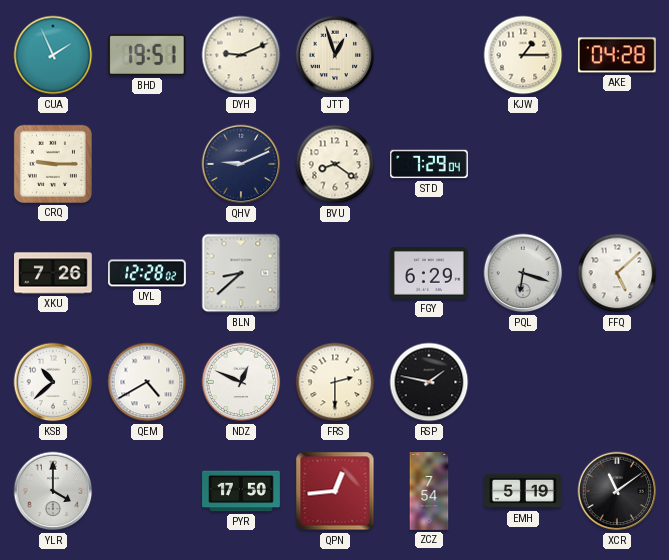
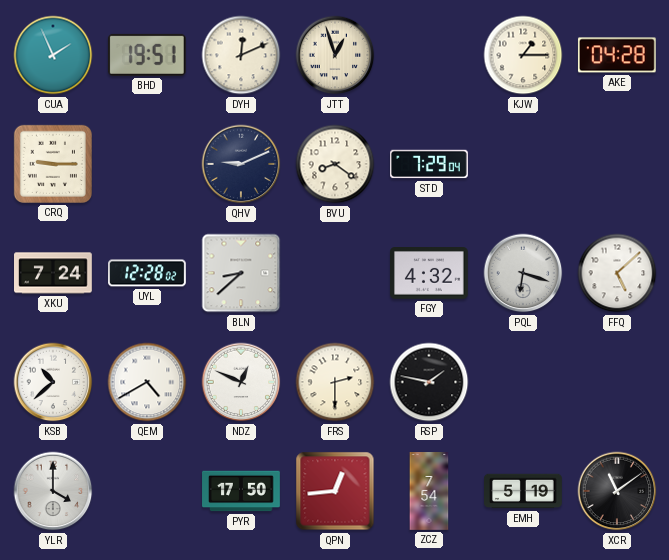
DYH: 9:11 -> 12:11
XKU: 7:26 -> 7:24
FGY: 6:29 -> 4:32
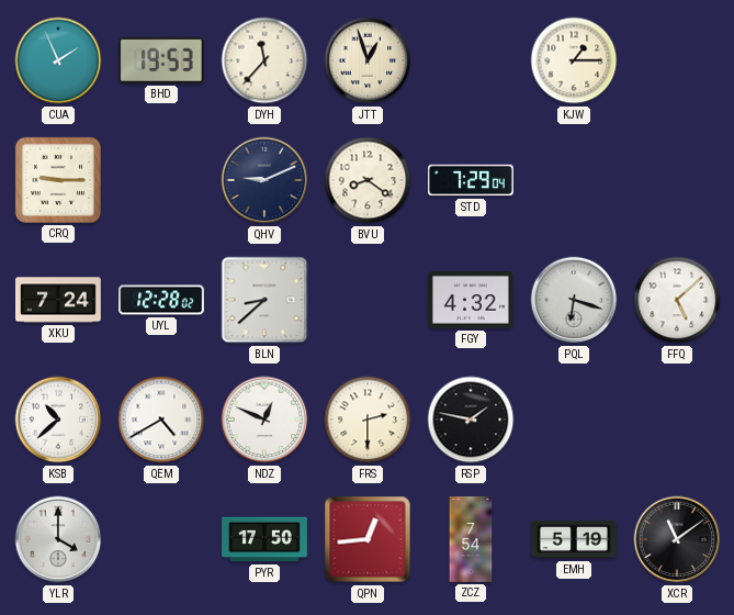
BHD: 19:51 -> 19:53
DYH: 12:11 -> 11:37
AKE: 04:28 -> none
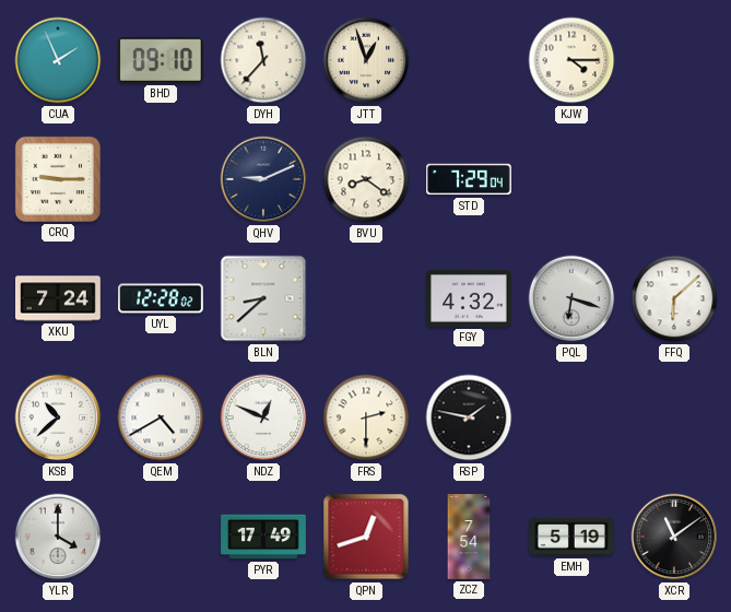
BHD: 19:53 -> 09:10
KJW: 1:15 -> 4:15
FFQ: 5:08 -> 6:08
PYR: 17:50 -> 17:49
QPN: 12:44 -> 12:42
